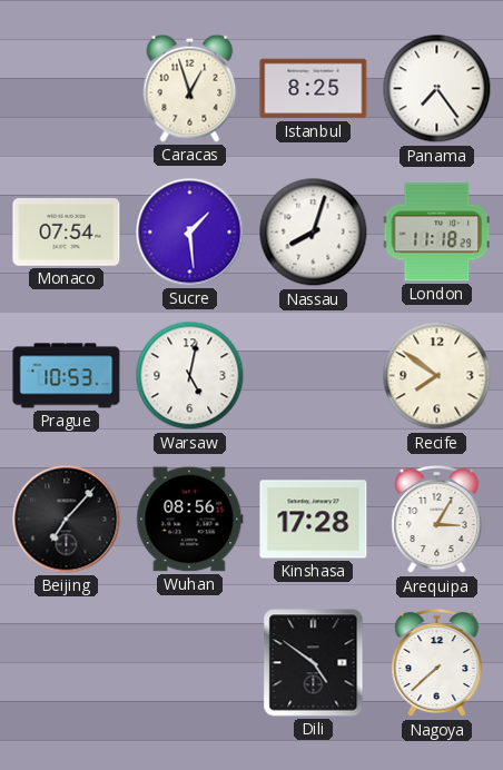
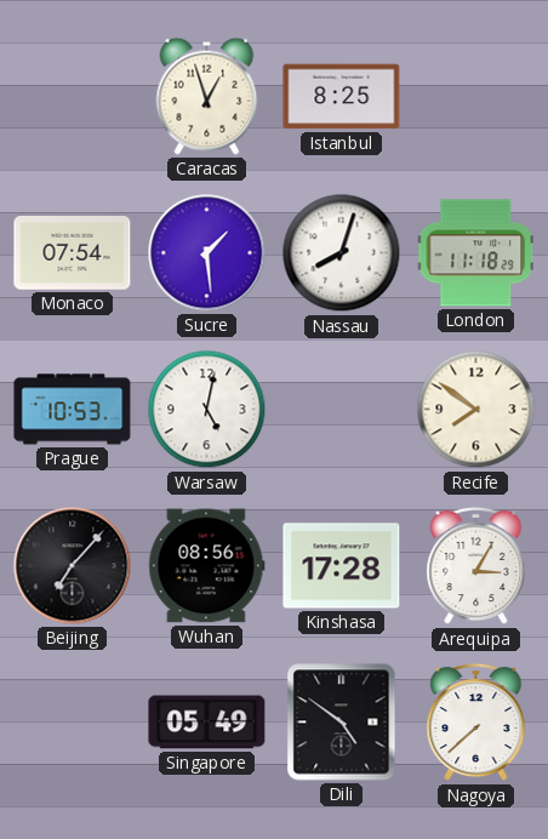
Panama: 7:24 -> none
Singapore: none -> 05:49
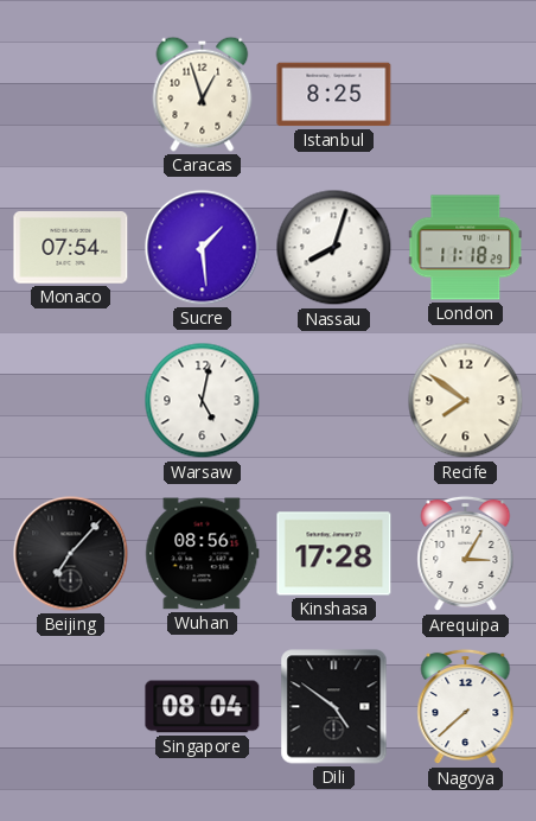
Prague: 10:53 -> none
Singapore: 05:49 -> 08:04
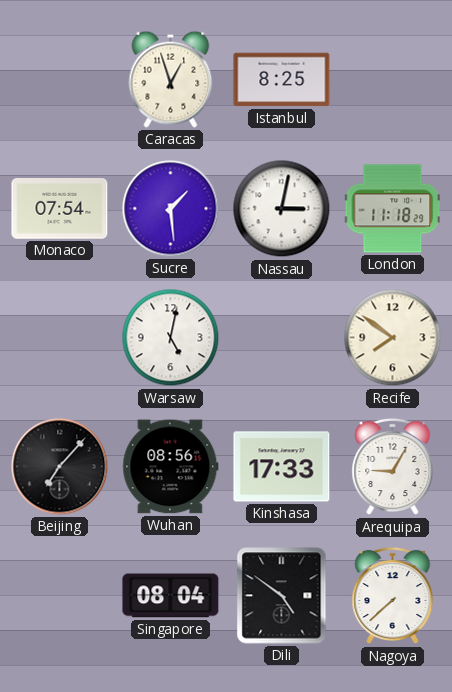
Nassau: 8:03 -> 3:02
Kinshasa: 17:28 -> 17:33
Arequipa: 3:05 -> 9:05
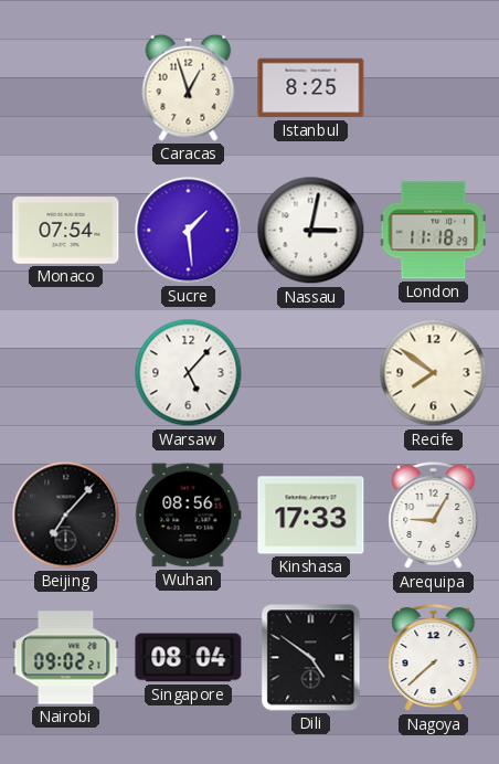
Warsaw: 5:02 -> 5:07
Nairobi: none -> 09:02
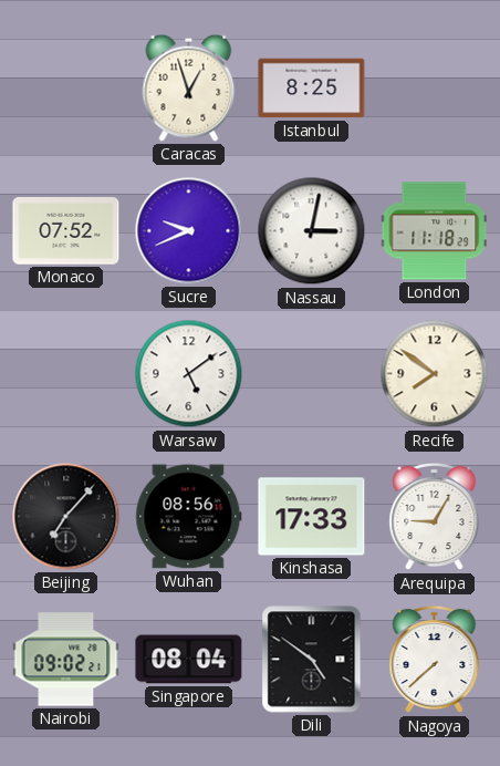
Monaco: 07:54 -> 07:52
Sucre: 1:29 -> 9:41
Warsaw: 5:07 -> 5:09
